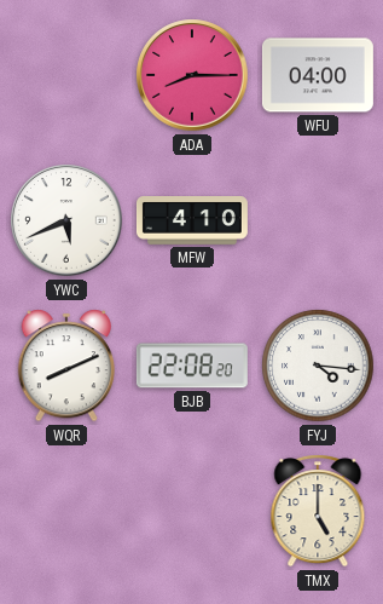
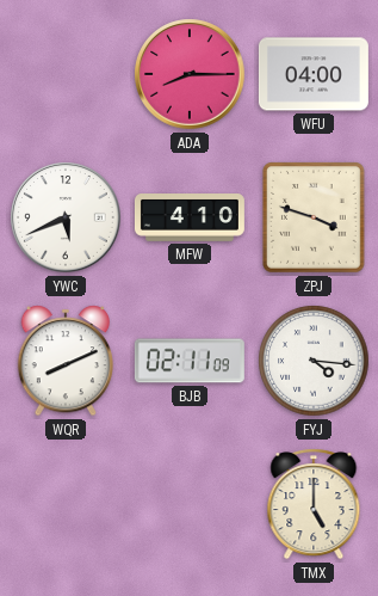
ZPJ: none -> 3:48
BJB: 22:08 -> 02:11
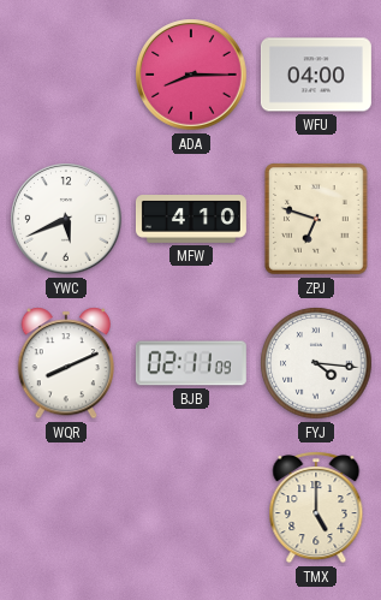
ZPJ: 3:48 -> 6:48
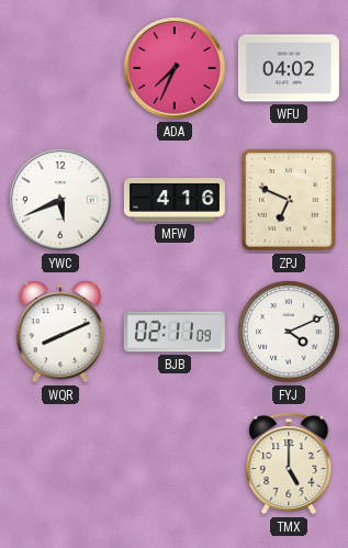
ADA: 8:15 -> 7:34
WFU: 04:00 -> 04:02
MFW: 4:10 -> 4:16
ZPJ: 6:48 -> 6:49
FYJ: 4:16 -> 4:11
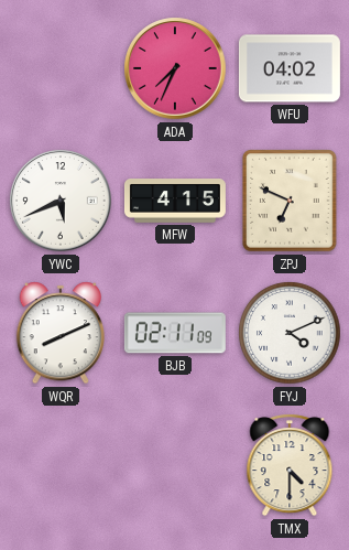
MFW: 4:16 -> 4:15
TMX: 5:00 -> 4:30
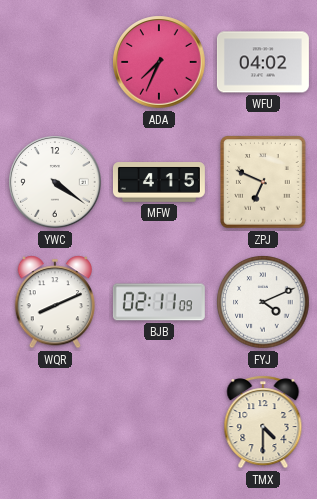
YWC: 5:41 -> 4:21
